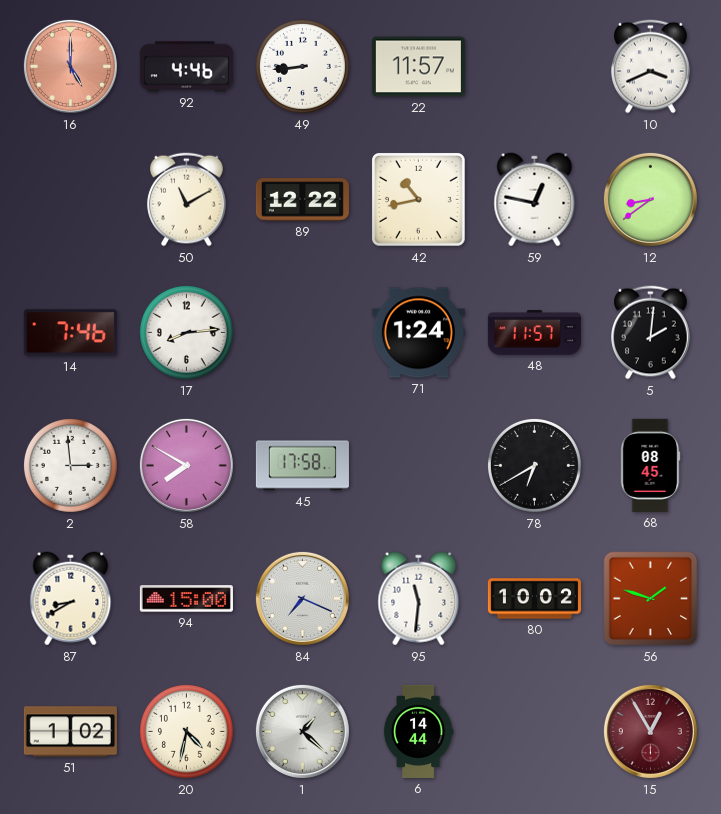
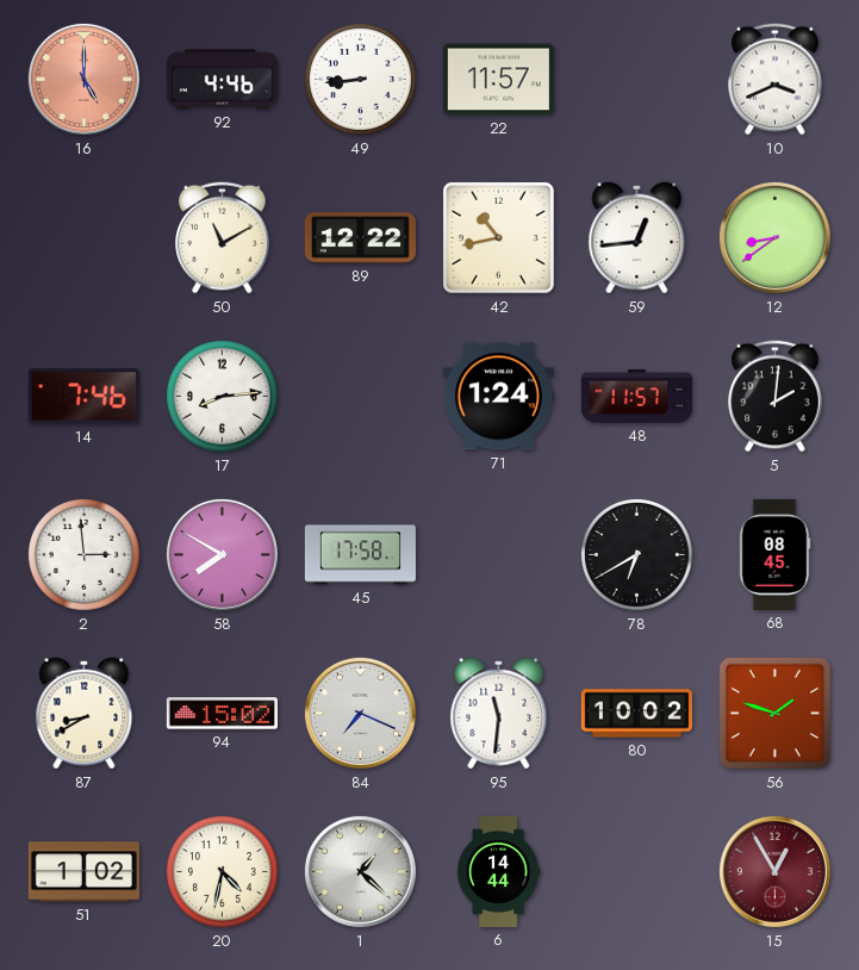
59: 12:47 -> 12:44
94: 15:00 -> 15:02
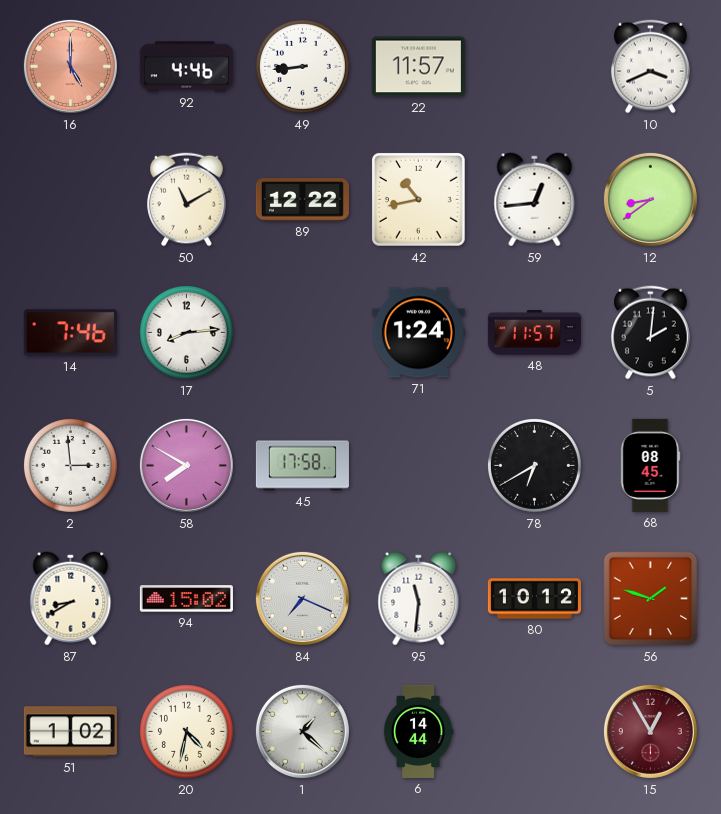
80: 10:02 -> 10:12
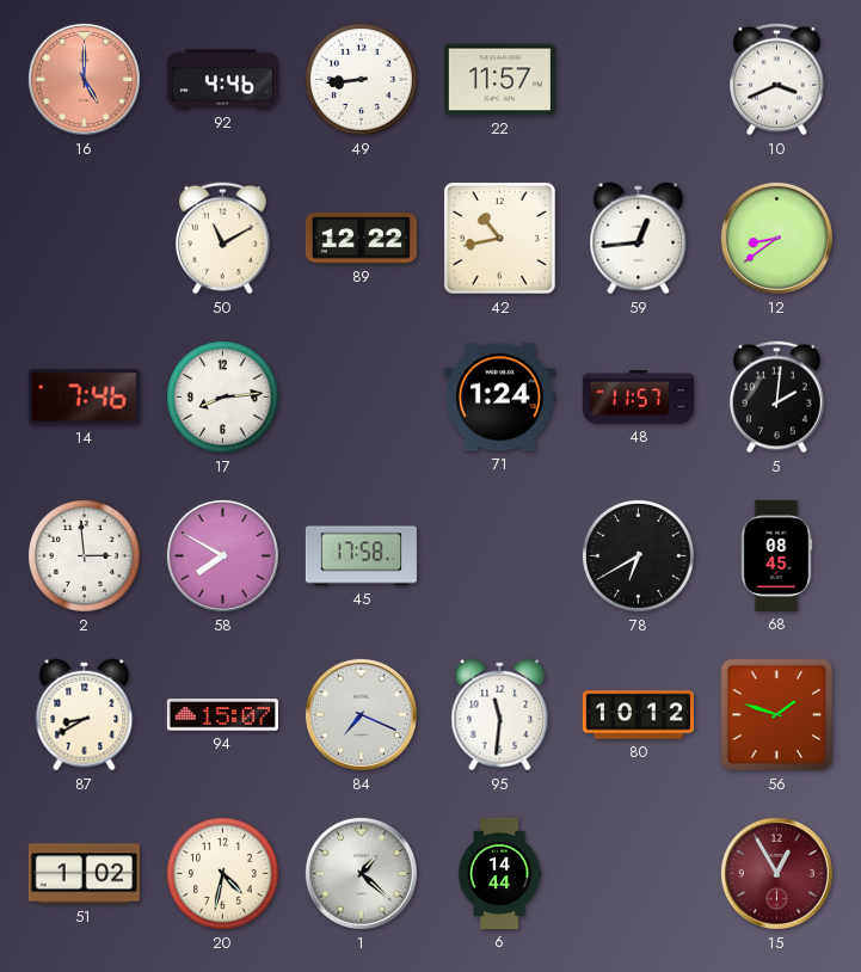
94: 15:02 -> 15:07
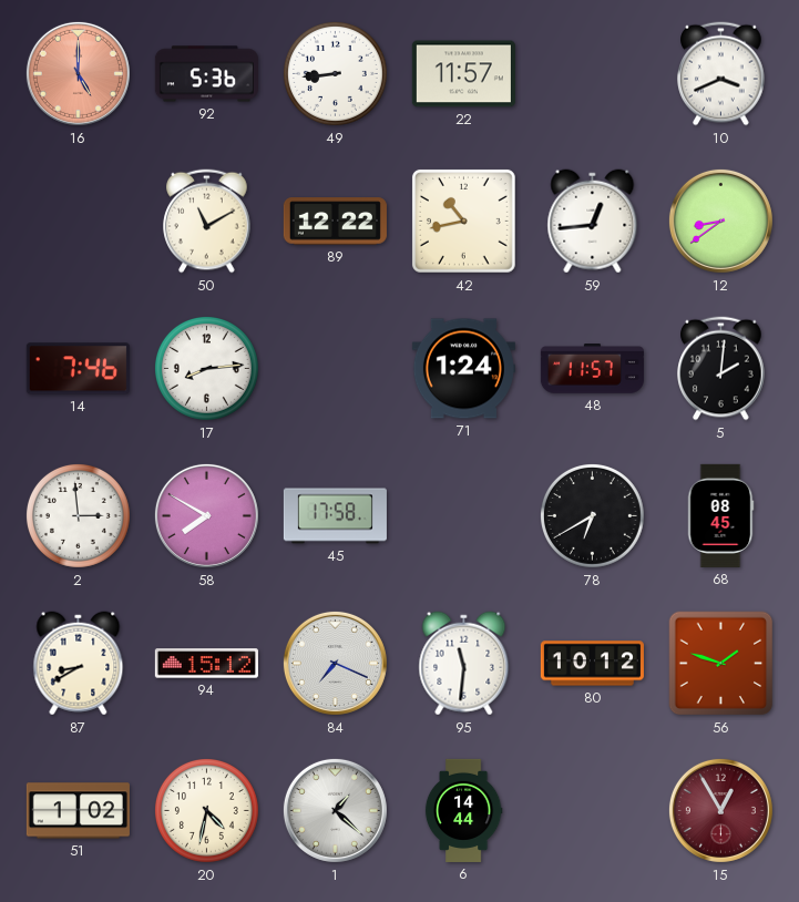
92: 4:46 -> 5:36
94: 15:07 -> 15:12
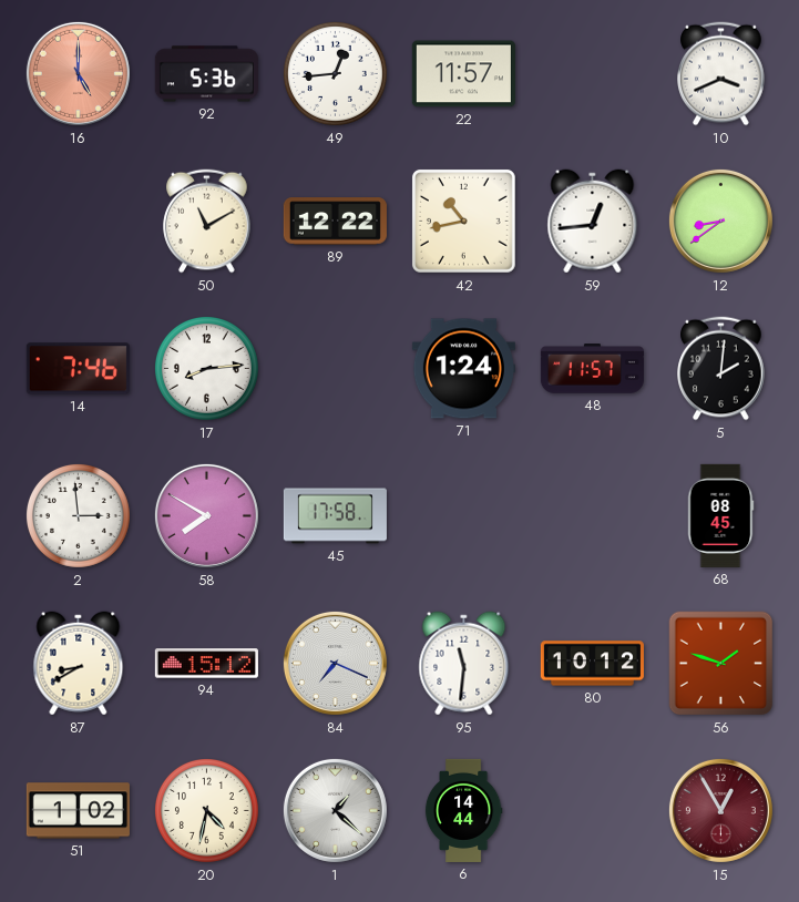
49: 8:44 -> 12:44
78: 6:40 -> none
